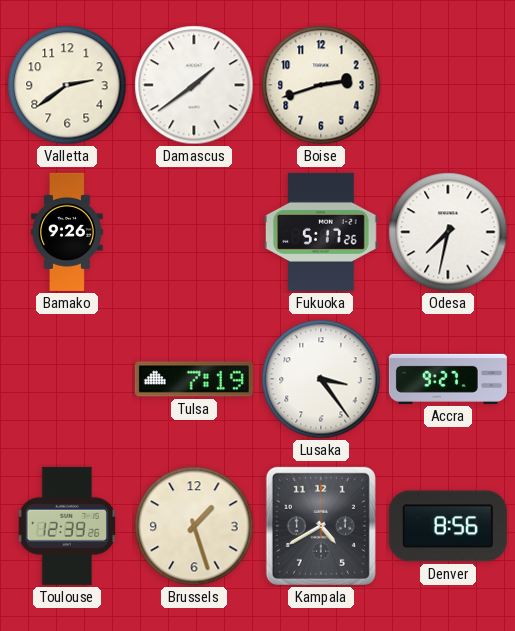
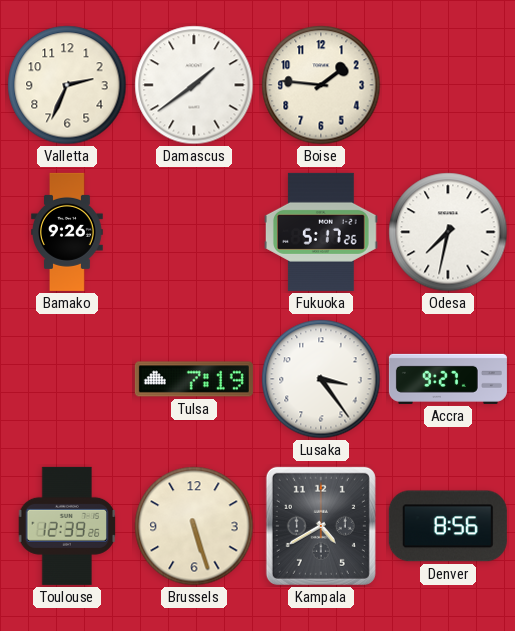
Valletta: 2:39 -> 2:34
Boise: 2:42 -> 1:46
Brussels: 1:27 -> 5:27
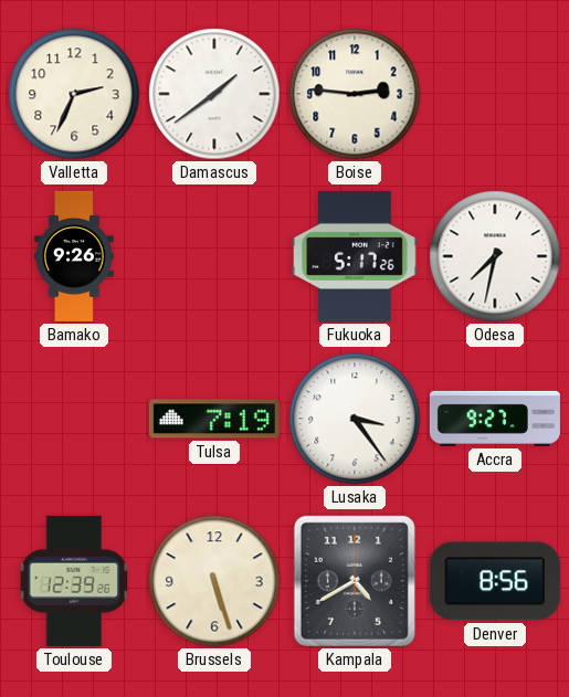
Boise: 1:46 -> 2:46
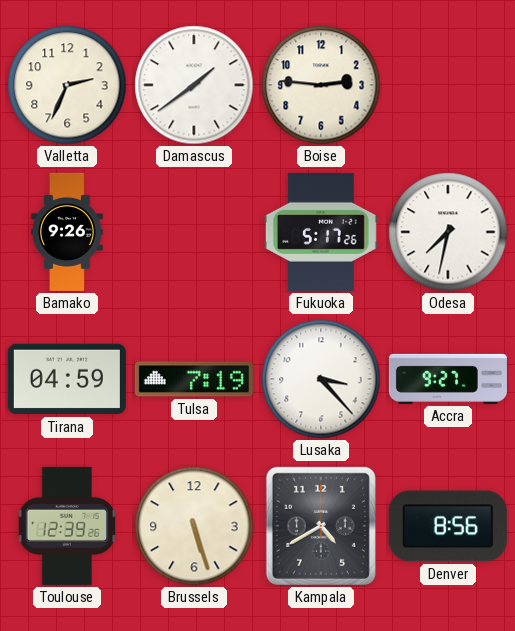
Tirana: none -> 04:59
Lusaka: 3:24 -> 3:23
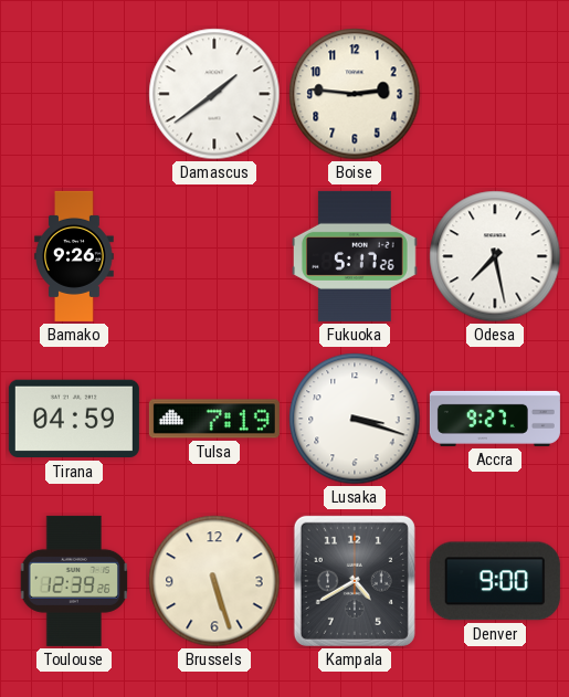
Valletta: 2:34 -> none
Odesa: 7:32 -> 7:28
Lusaka: 3:23 -> 3:18
Denver: 8:56 -> 9:00
